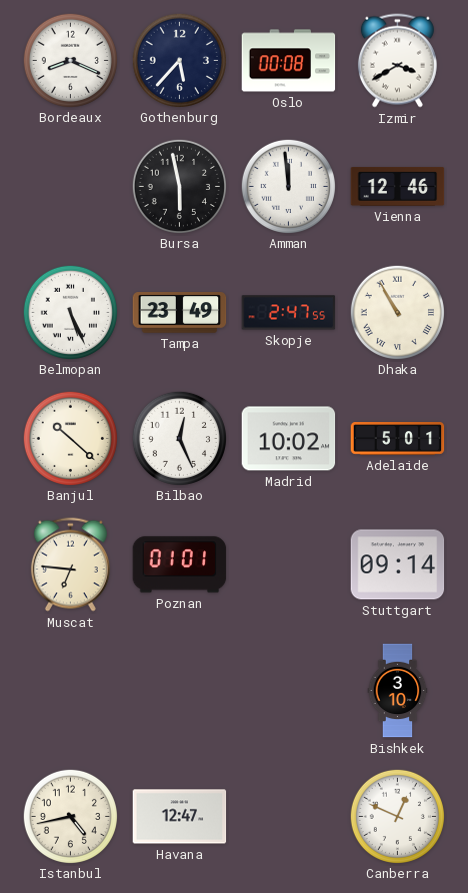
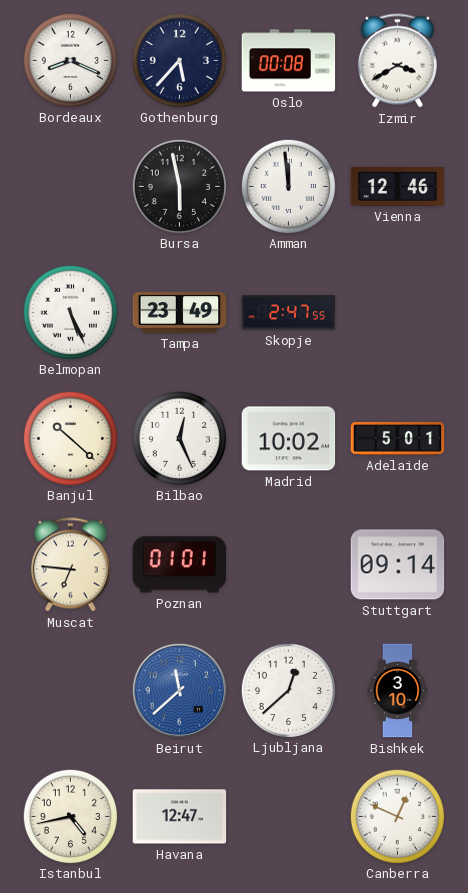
Dhaka: 10:55 -> none
Beirut: none -> 11:38
Ljubljana: none -> 12:38
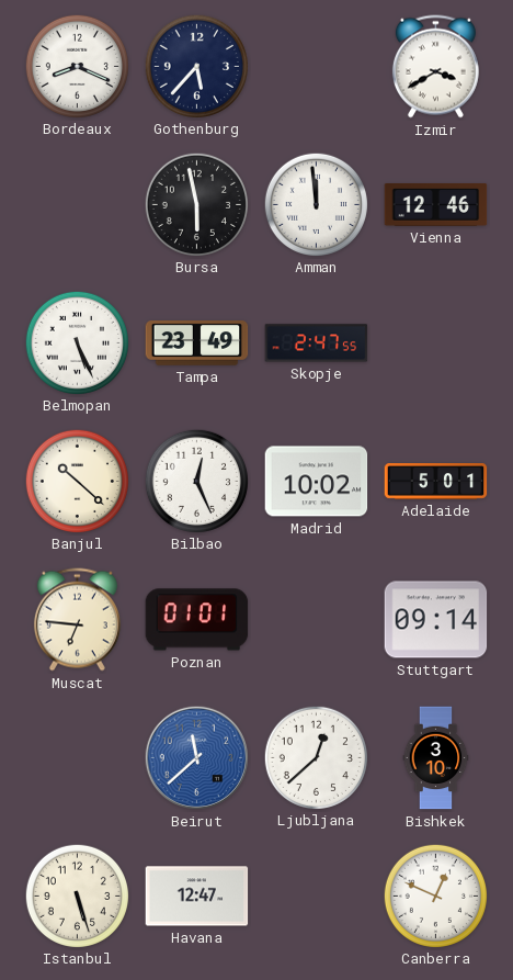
Oslo: 00:08 -> none
Istanbul: 4:43 -> 5:27
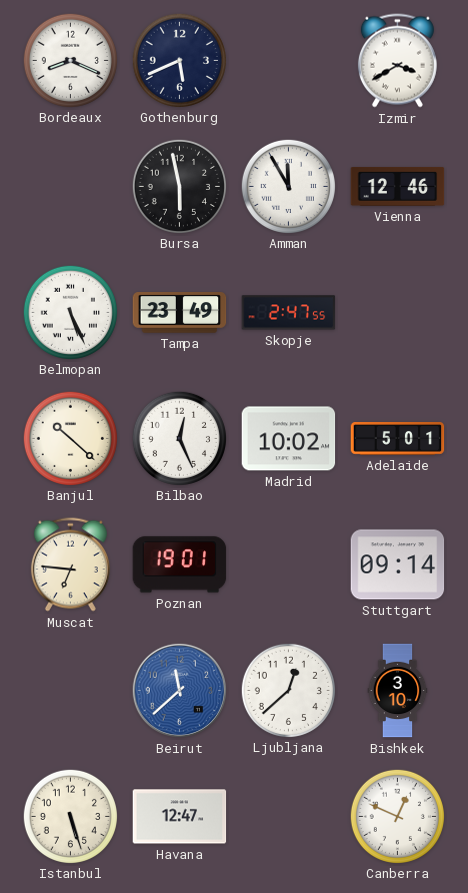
Gothenburg: 5:37 -> 5:41
Amman: 11:59 -> 11:55
Poznan: 01:01 -> 19:01
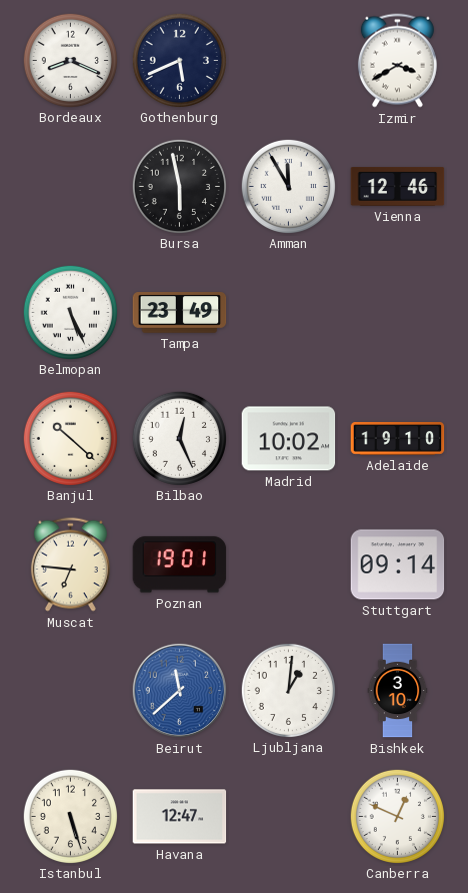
Skopje: 2:47 -> none
Adelaide: 5:01 -> 19:10
Ljubljana: 12:38 -> 1:01
